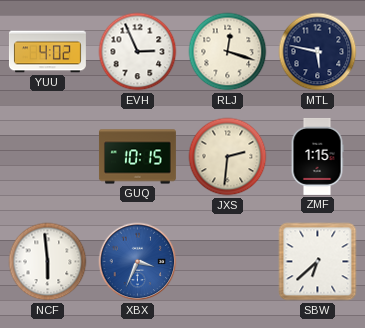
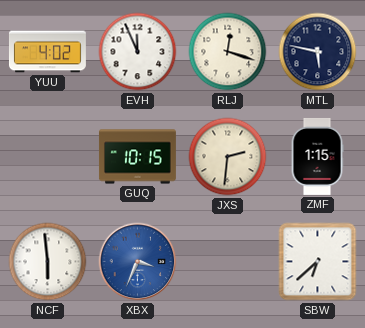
EVH: 2:56 -> 11:56
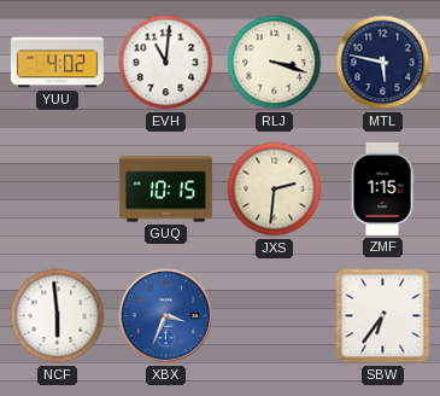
EVH: 11:56 -> 11:01
RLJ: 12:18 -> 3:18
SBW: 6:38 -> 6:36
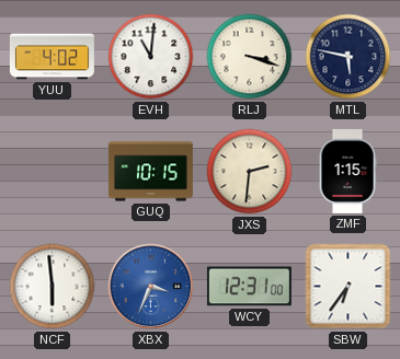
WCY: none -> 12:31
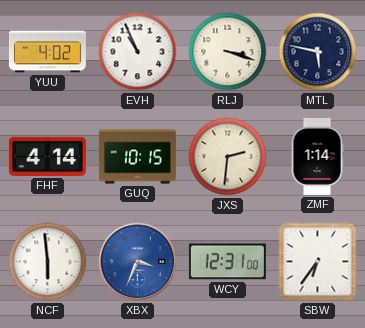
EVH: 11:01 -> 10:56
FHF: none -> 4:14
ZMF: 1:15 -> 1:14
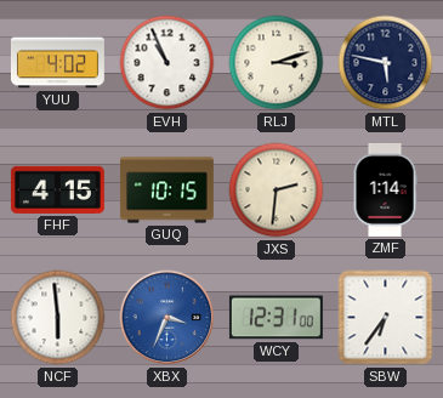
RLJ: 3:18 -> 3:12
FHF: 4:14 -> 4:15
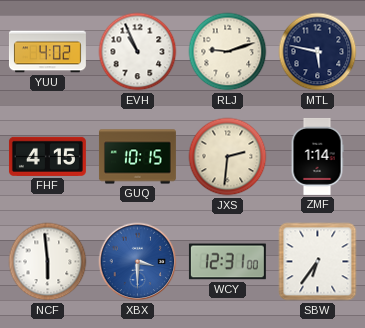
RLJ: 3:12 -> 9:12
XBX: 3:34 -> 3:30
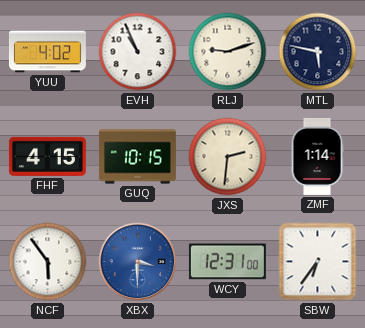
NCF: 5:59 -> 5:54
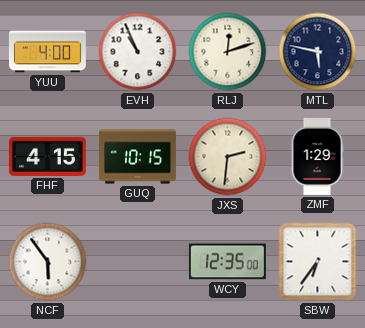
YUU: 4:02 -> 4:00
RLJ: 9:12 -> 12:12
ZMF: 1:14 -> 1:29
XBX: 3:30 -> none
WCY: 12:31 -> 12:35
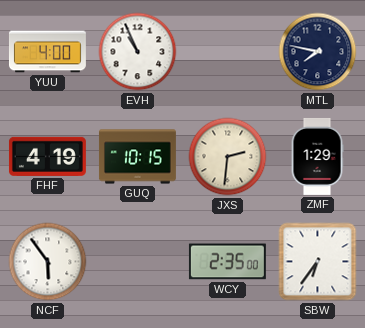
RLJ: 12:12 -> none
MTL: 5:47 -> 7:47
FHF: 4:15 -> 4:19
WCY: 12:35 -> 2:35
